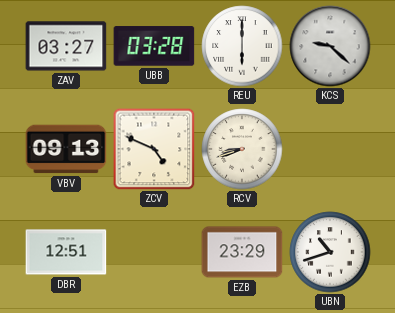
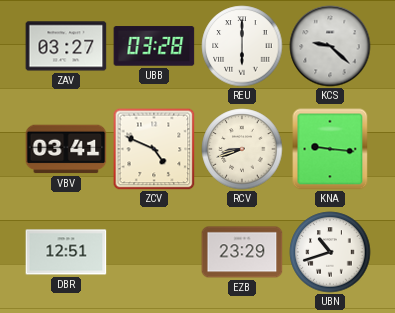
VBV: 09:13 -> 03:41
KNA: none -> 9:16
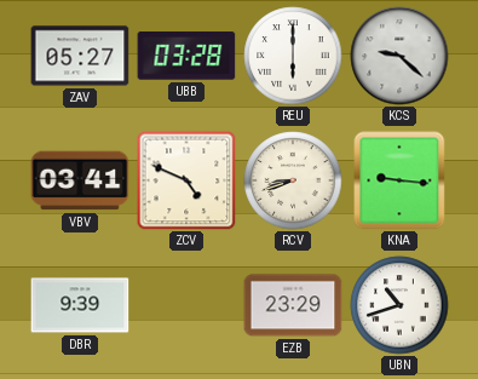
ZAV: 03:27 -> 05:27
DBR: 12:51 -> 9:39
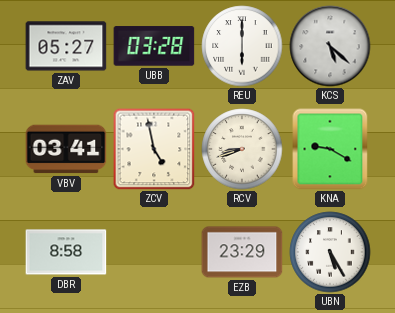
KCS: 9:22 -> 5:22
ZCV: 4:49 -> 4:58
KNA: 9:16 -> 9:20
DBR: 9:39 -> 8:58
UBN: 10:42 -> 5:25
